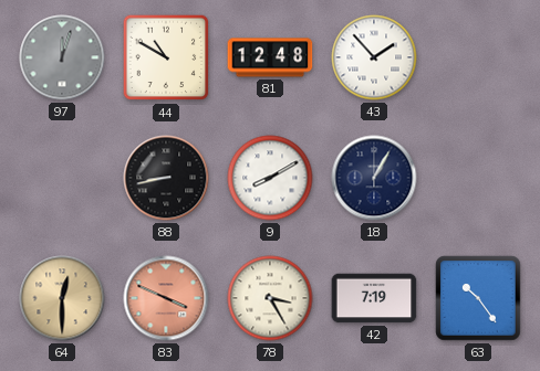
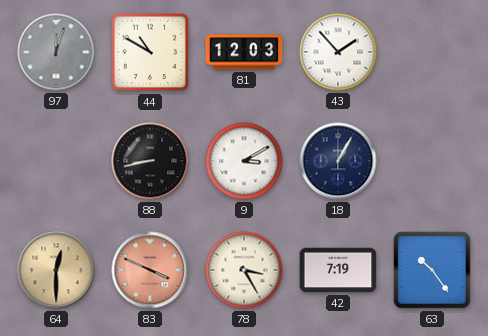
81: 12:48 -> 12:03
9: 8:10 -> 3:10
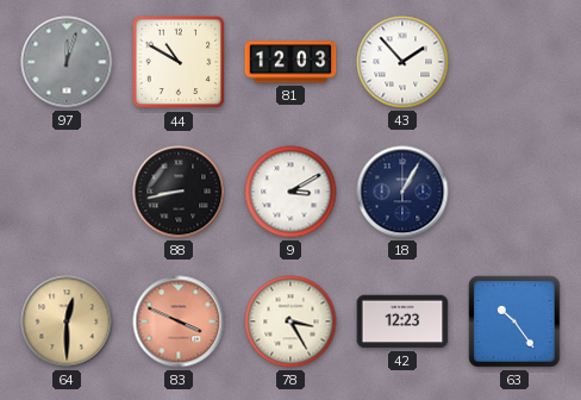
42: 7:19 -> 12:23
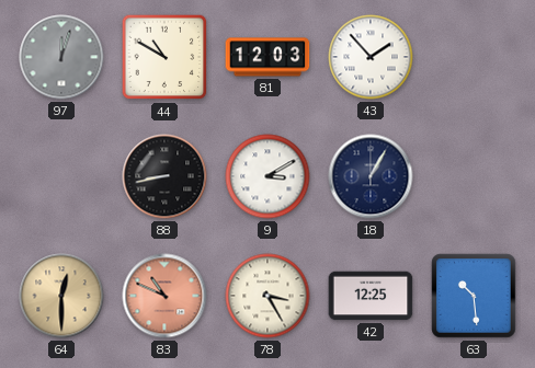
83: 3:49 -> 10:49
42: 12:23 -> 12:25
63: 10:24 -> 10:29
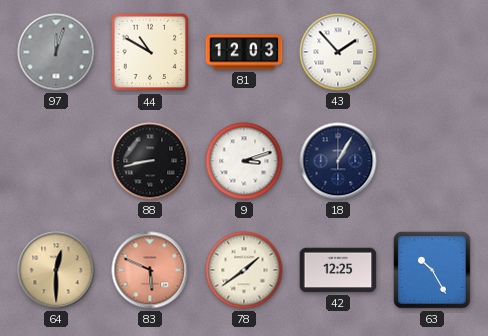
9: 3:10 -> 3:12
83: 10:49 -> 5:49
78: 3:25 -> 1:39
63: 10:29 -> 10:25
